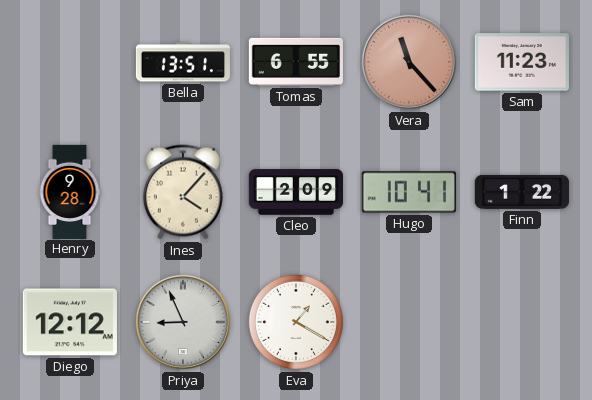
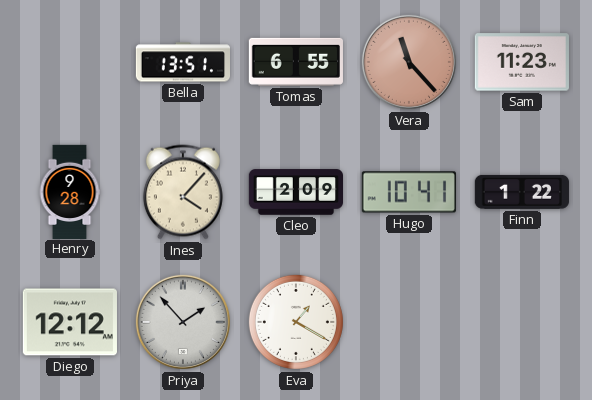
Priya: 8:56 -> 1:53
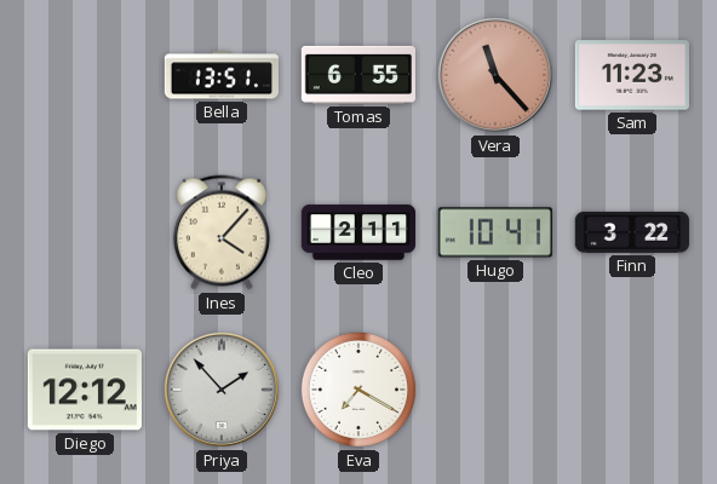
Henry: 9:28 -> none
Cleo: 2:09 -> 2:11
Finn: 1:22 -> 3:22
Eva: 1:20 -> 7:20
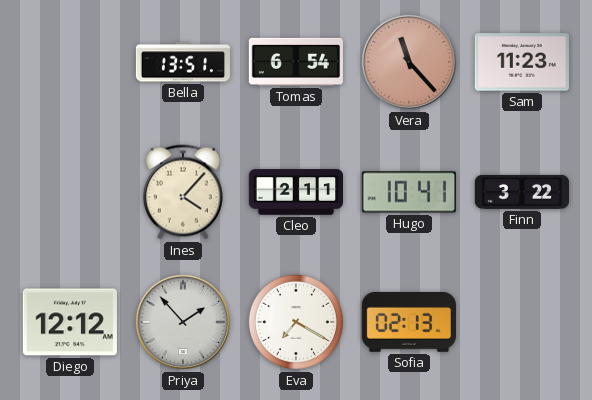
Tomas: 6:55 -> 6:54
Sofia: none -> 02:13
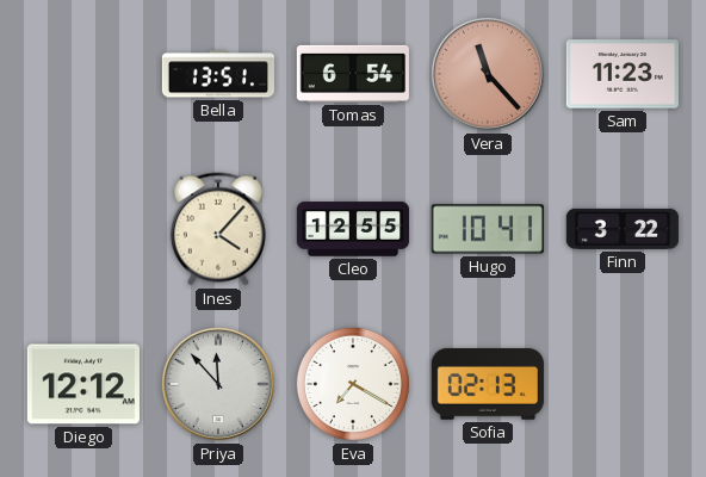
Cleo: 2:11 -> 12:55
Priya: 1:53 -> 11:53
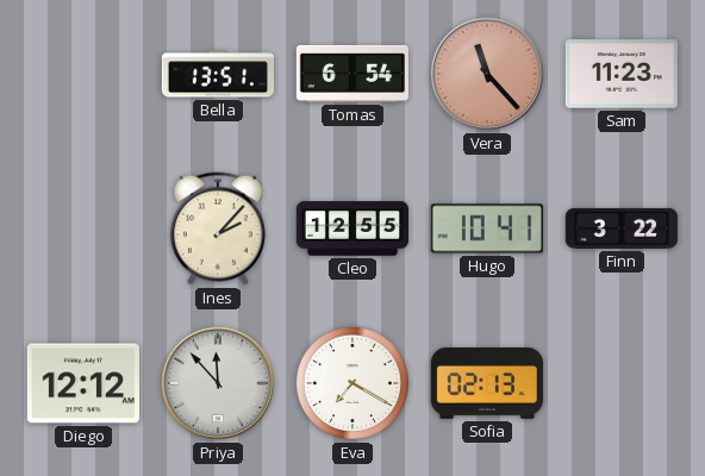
Ines: 4:07 -> 2:07
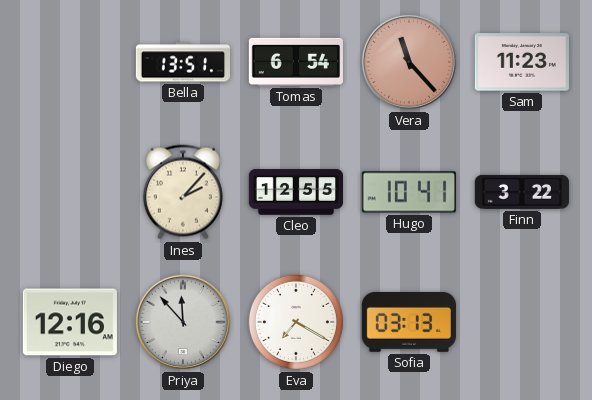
Diego: 12:12 -> 12:16
Sofia: 02:13 -> 03:13
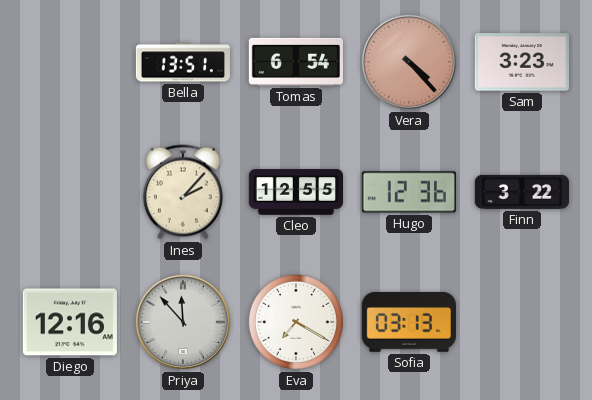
Vera: 11:23 -> 4:23
Sam: 11:23 -> 3:23
Hugo: 10:41 -> 12:36
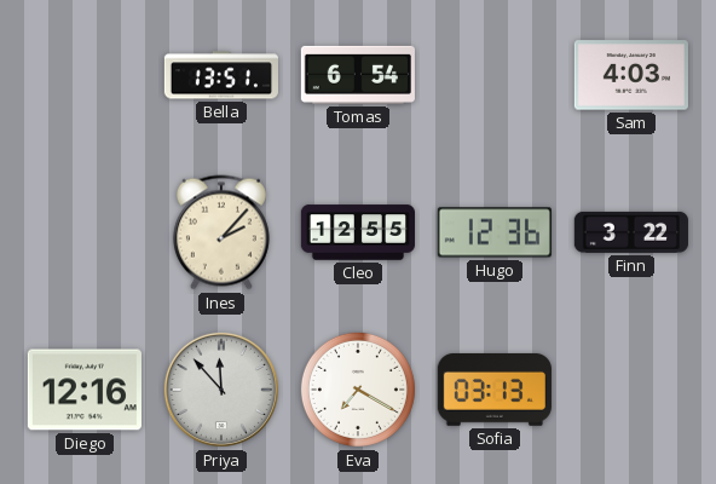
Vera: 4:23 -> none
Sam: 3:23 -> 4:03
